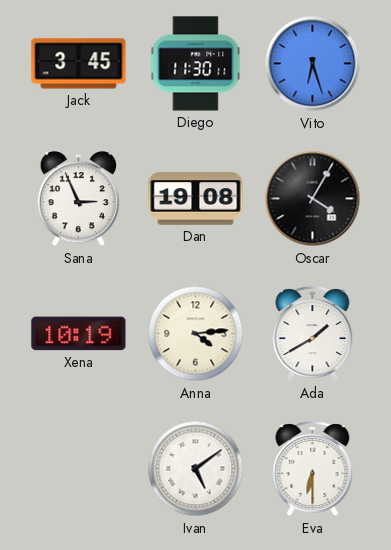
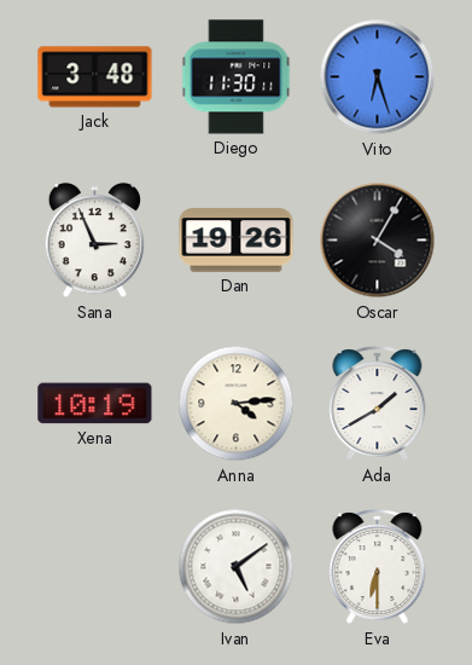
Jack: 3:45 -> 3:48
Dan: 19:08 -> 19:26
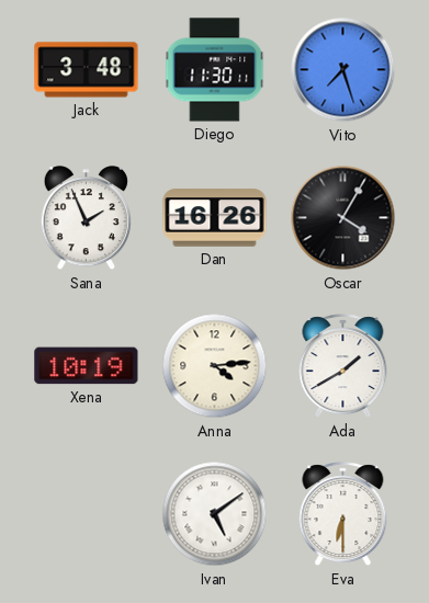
Vito: 6:27 -> 7:27
Sana: 2:56 -> 1:56
Dan: 19:26 -> 16:26
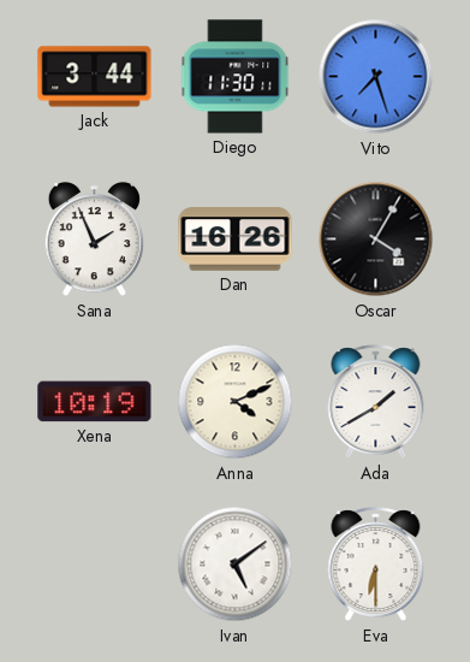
Jack: 3:48 -> 3:44
Anna: 4:14 -> 4:11
